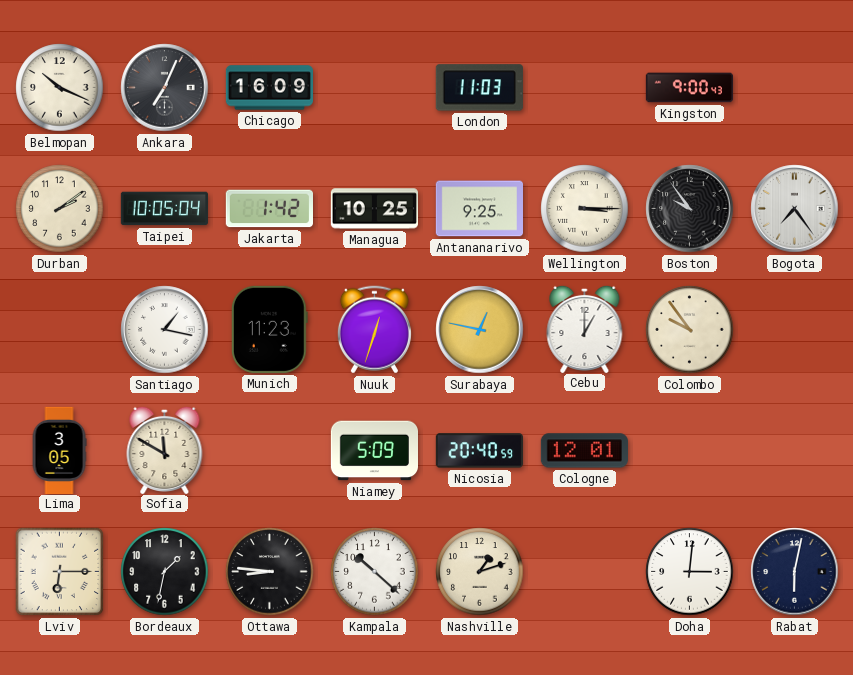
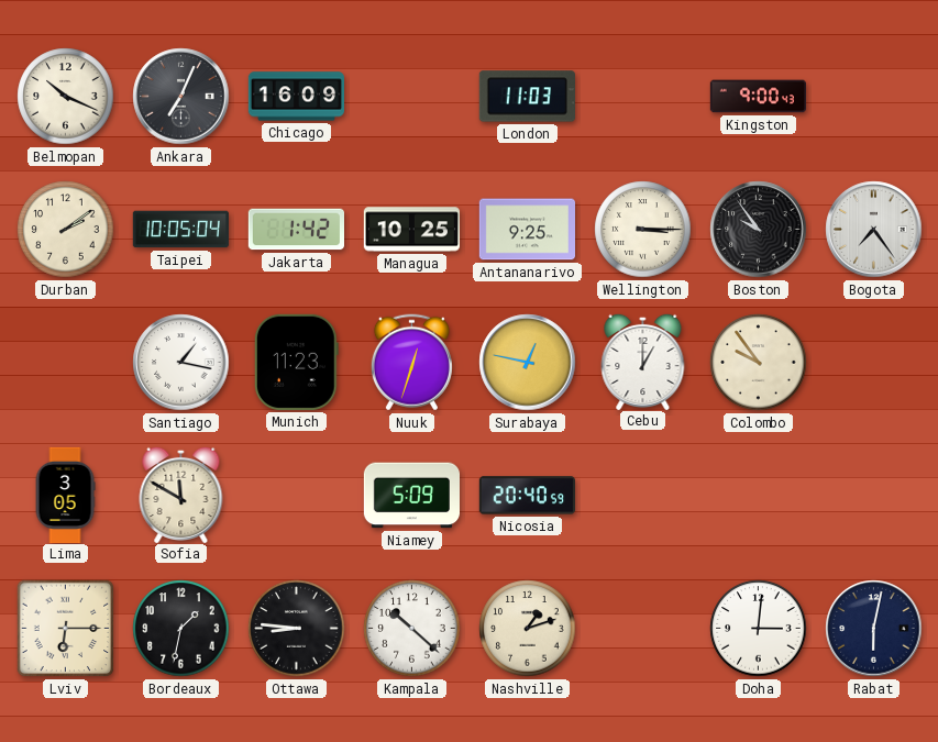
Cologne: 12:01 -> none
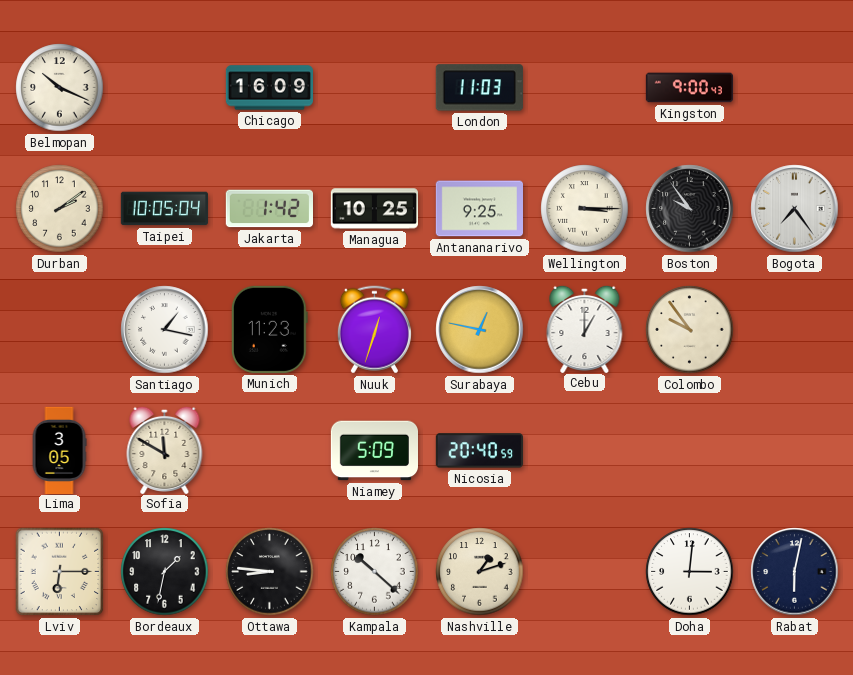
Ankara: 7:04 -> none
